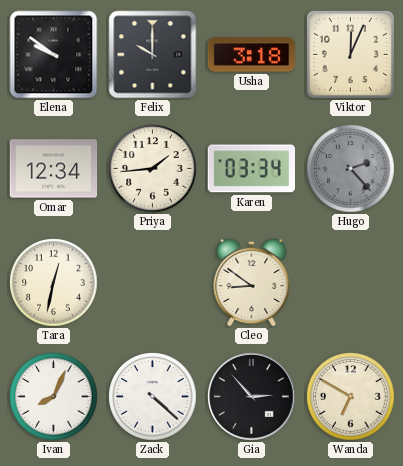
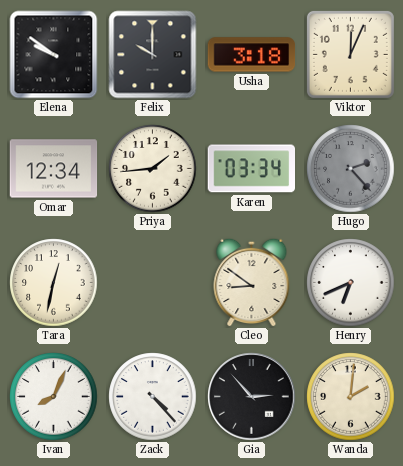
Henry: none -> 6:41
Zack: 4:22 -> 4:23
Wanda: 6:50 -> 2:01
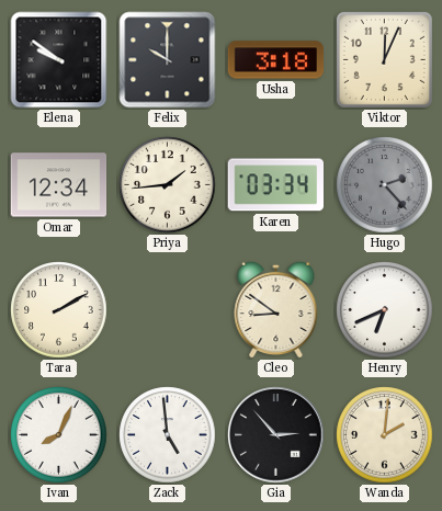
Tara: 12:32 -> 2:10
Zack: 4:23 -> 4:59
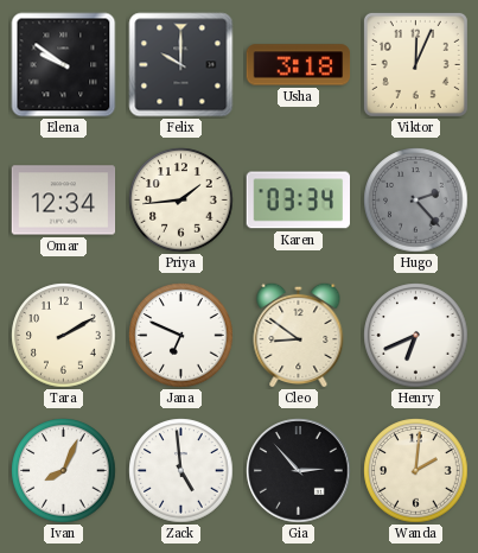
Jana: none -> 6:49
